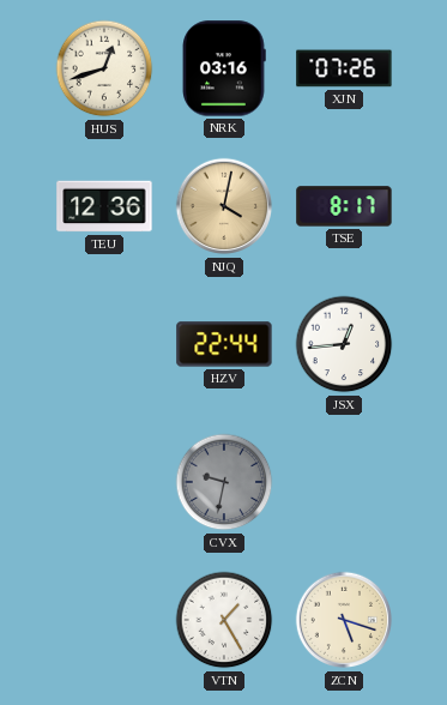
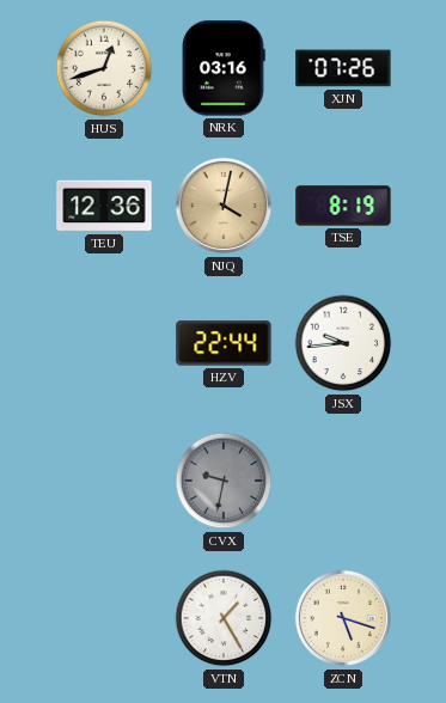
TSE: 8:17 -> 8:19
JSX: 12:44 -> 9:44
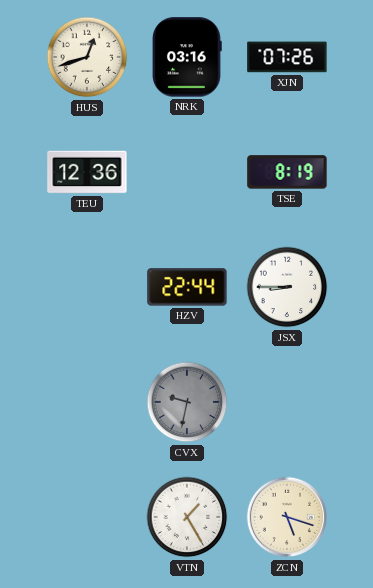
NJQ: 4:02 -> none
JSX: 9:44 -> 8:45
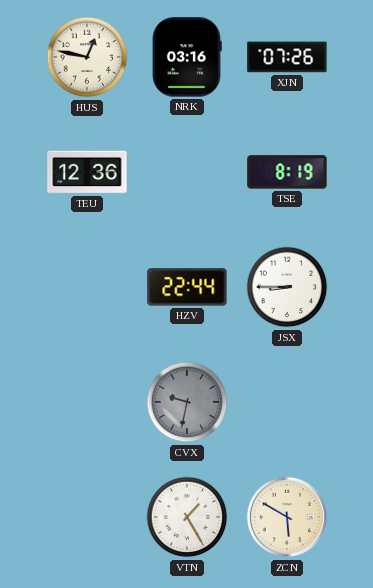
HUS: 12:42 -> 12:47
ZCN: 5:18 -> 5:50
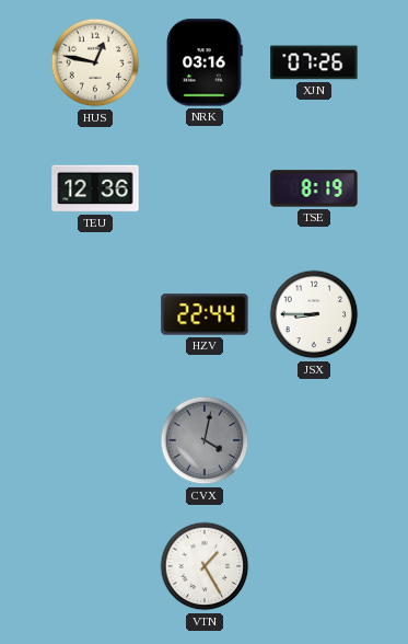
CVX: 9:32 -> 4:02
ZCN: 5:50 -> none
